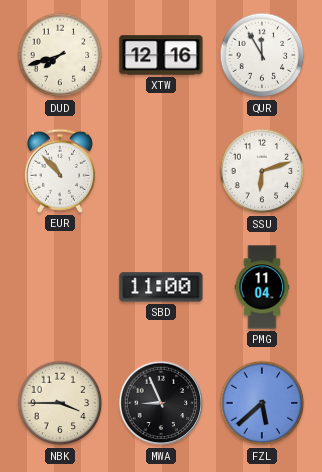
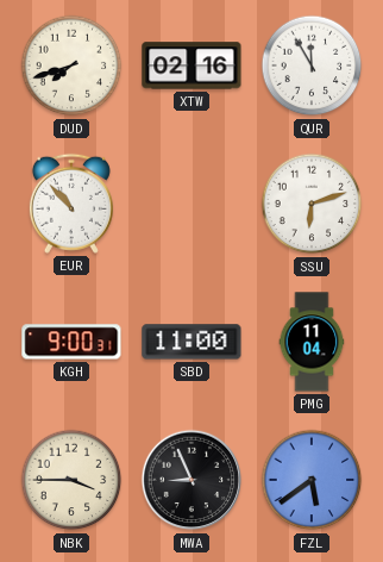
XTW: 12:16 -> 02:16
KGH: none -> 9:00
FZL: 5:38 -> 5:39
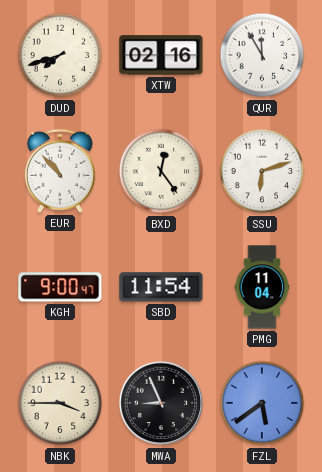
BXD: none -> 12:24
KGH: 9:00:31 -> 9:00:47
SBD: 11:00 -> 11:54
